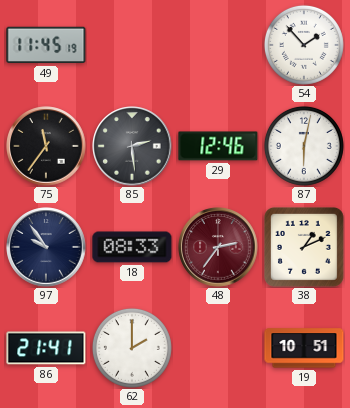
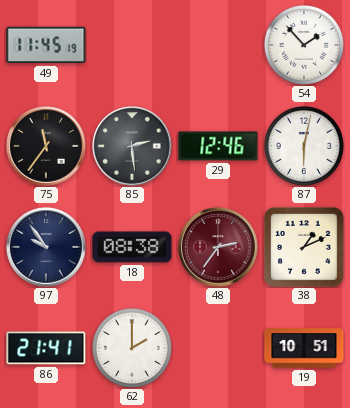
18: 08:33 -> 08:38
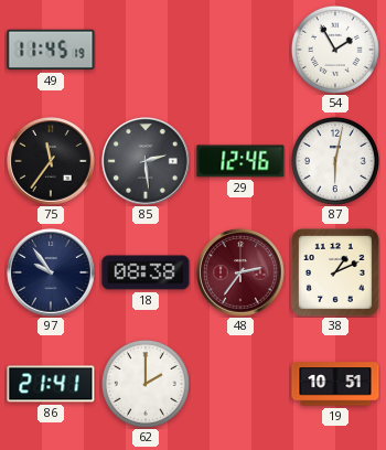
54: 1:53 -> 1:55
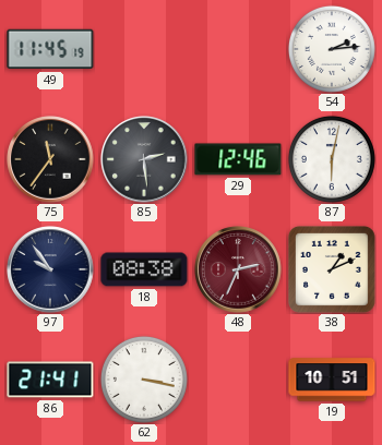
54: 1:55 -> 2:14
48: 2:36 -> 2:34
62: 2:00 -> 3:17
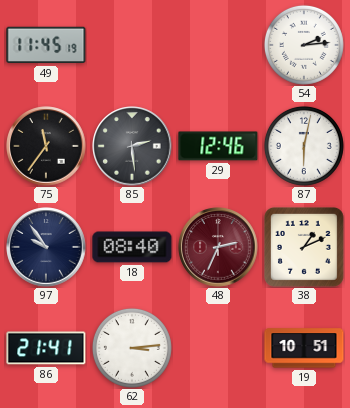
18: 08:38 -> 08:40
62: 3:17 -> 3:14
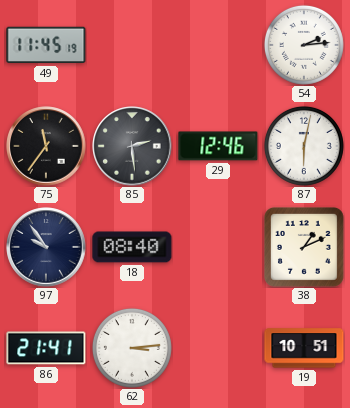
48: 2:34 -> none
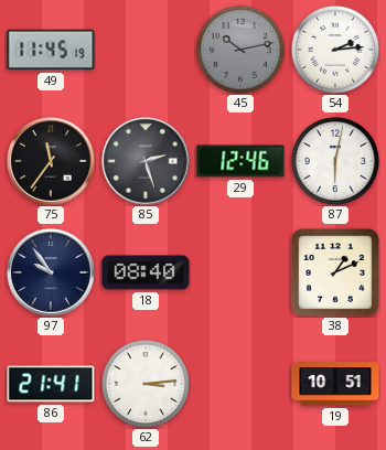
45: none -> 10:13
85: 2:29 -> 2:27
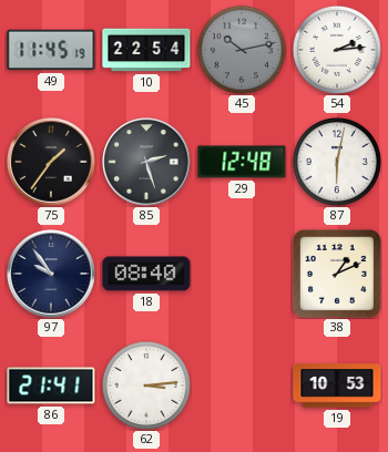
10: none -> 22:54
75: 11:36 -> 1:36
29: 12:46 -> 12:48
19: 10:51 -> 10:53
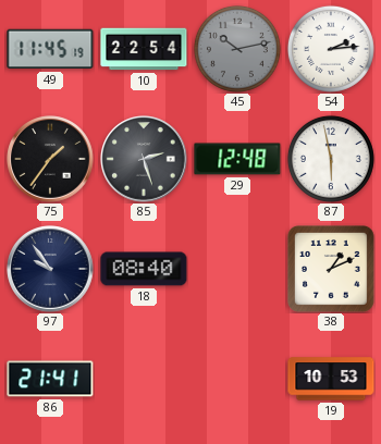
87: 6:02 -> 5:58
62: 3:14 -> none
